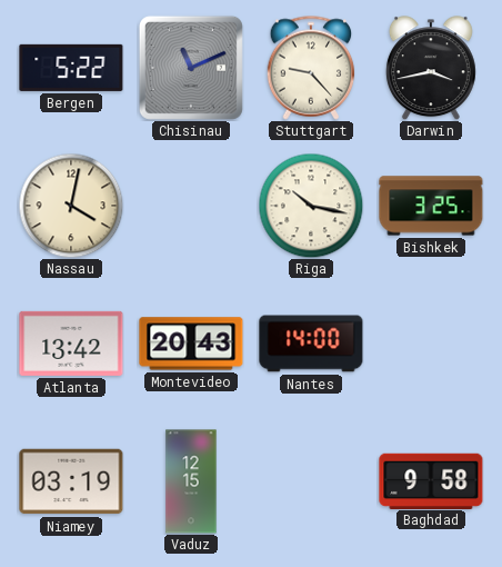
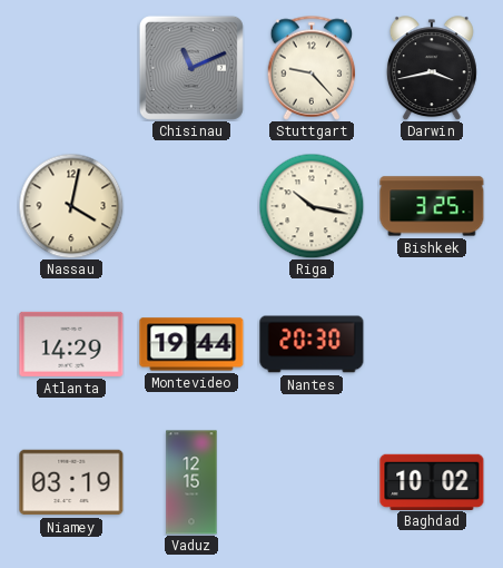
Bergen: 5:22 -> none
Atlanta: 13:42 -> 14:29
Montevideo: 20:43 -> 19:44
Nantes: 14:00 -> 20:30
Baghdad: 9:58 -> 10:02
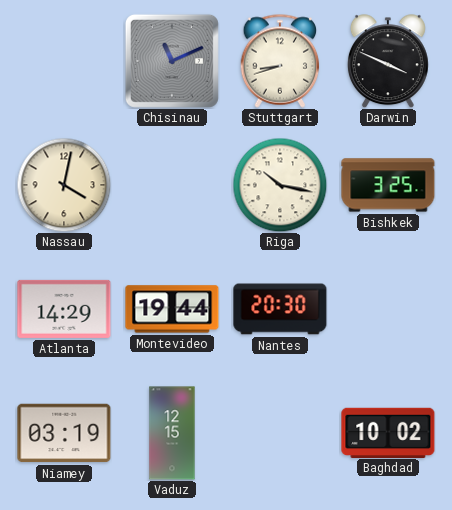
Stuttgart: 9:23 -> 8:42
Darwin: 3:43 -> 3:49
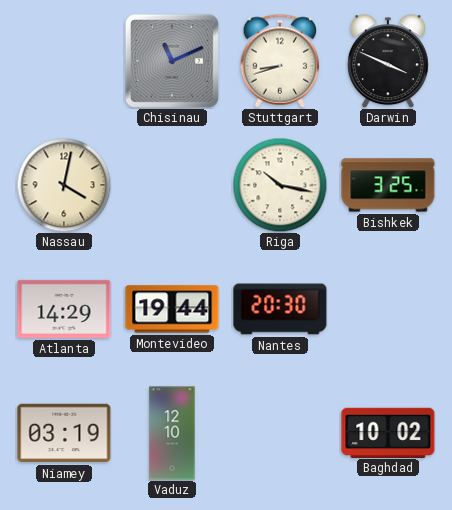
Vaduz: 12:15 -> 12:10
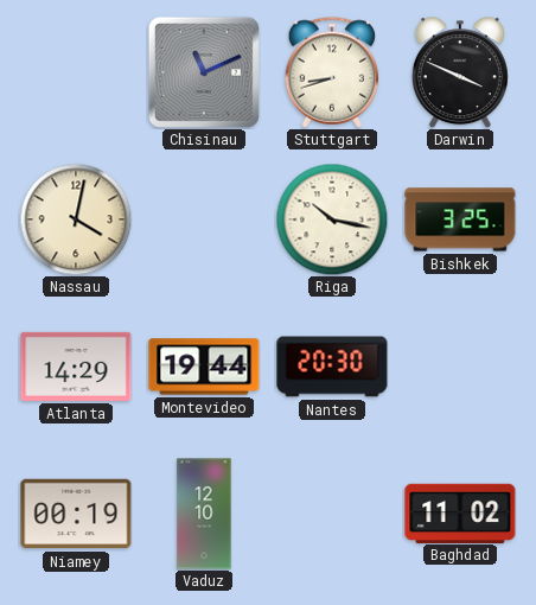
Niamey: 03:19 -> 00:19
Baghdad: 10:02 -> 11:02
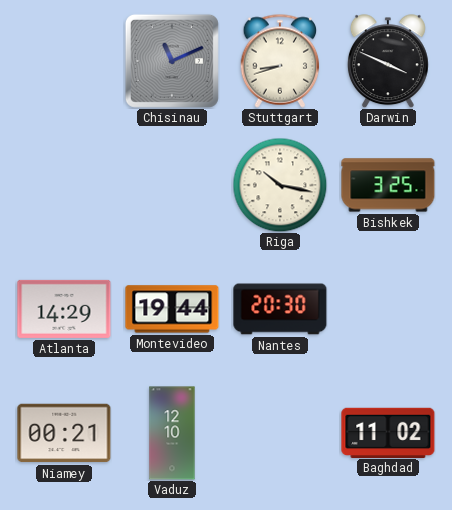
Nassau: 4:02 -> none
Niamey: 00:19 -> 00:21
